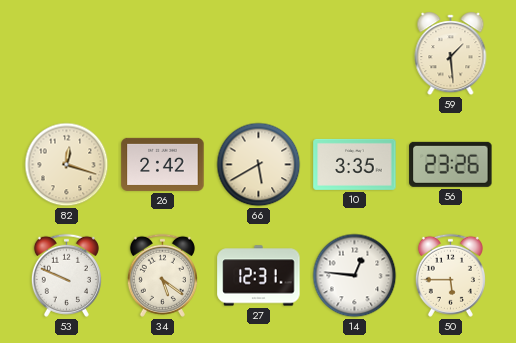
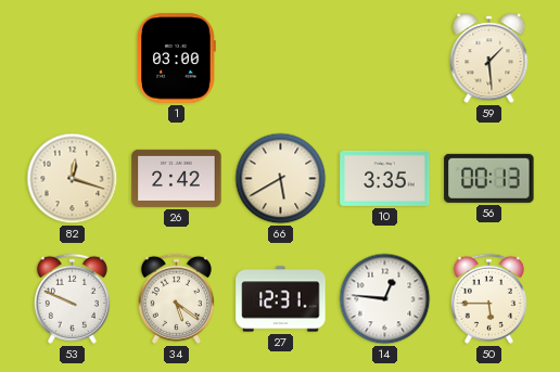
1: none -> 03:00
56: 23:26 -> 00:13
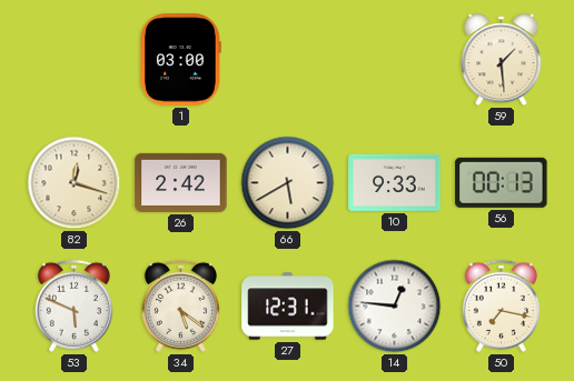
10: 3:35 -> 9:33
53: 9:49 -> 5:49
50: 5:45 -> 7:17
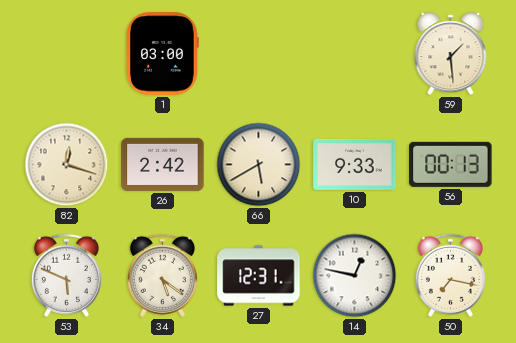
14: 12:46 -> 12:47
